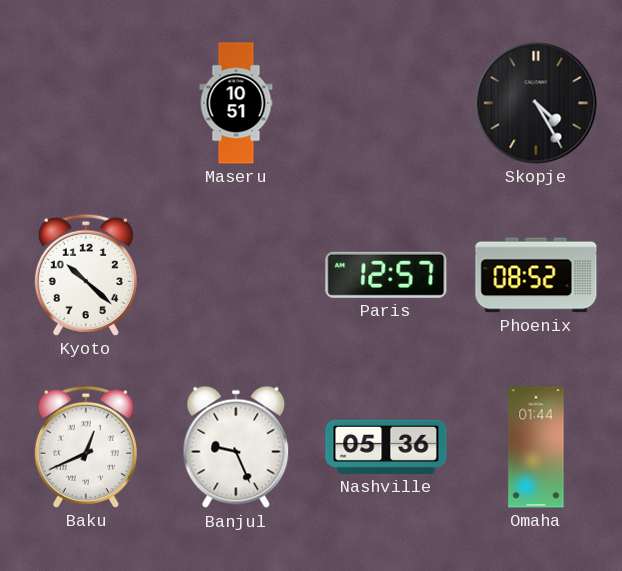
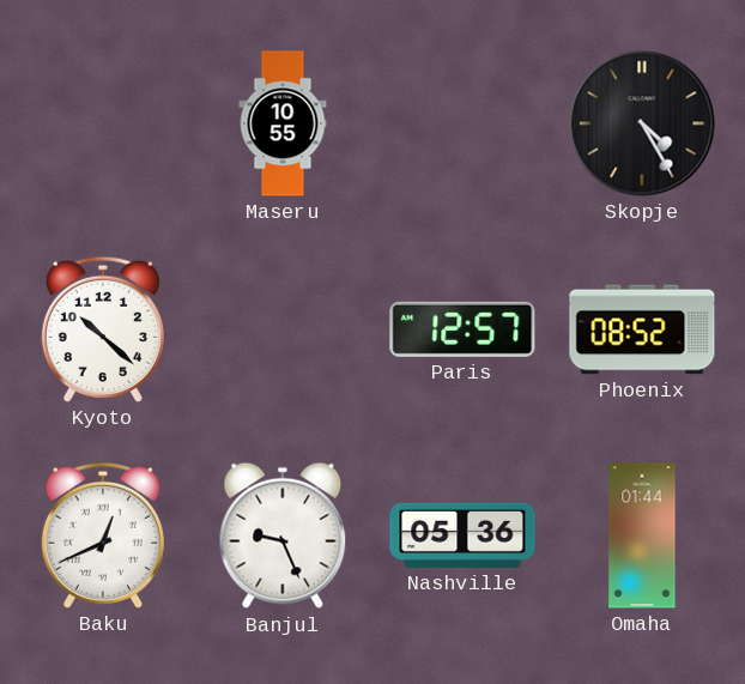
Maseru: 10:51 -> 10:55
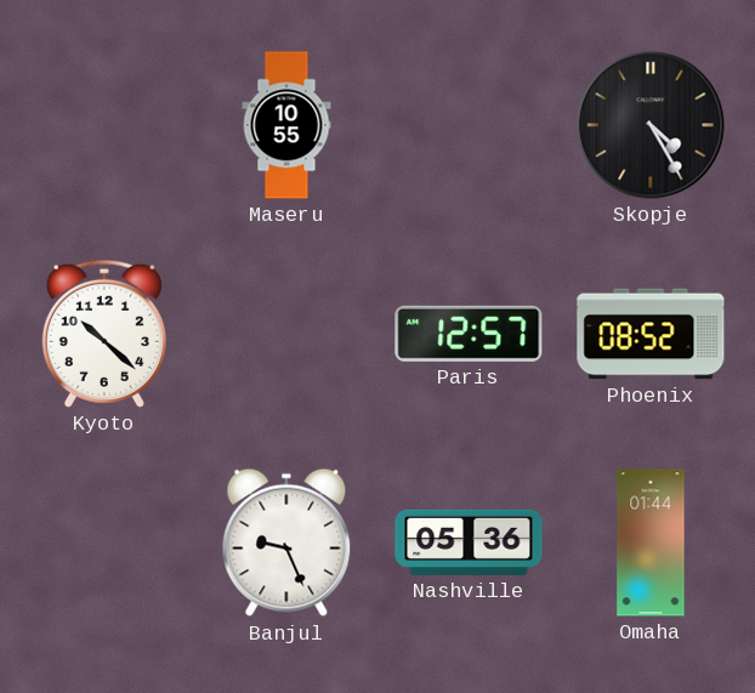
Baku: 12:41 -> none
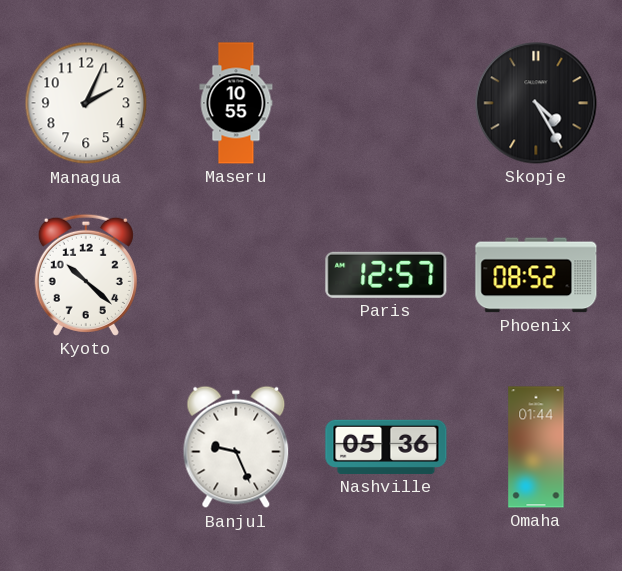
Managua: none -> 2:04
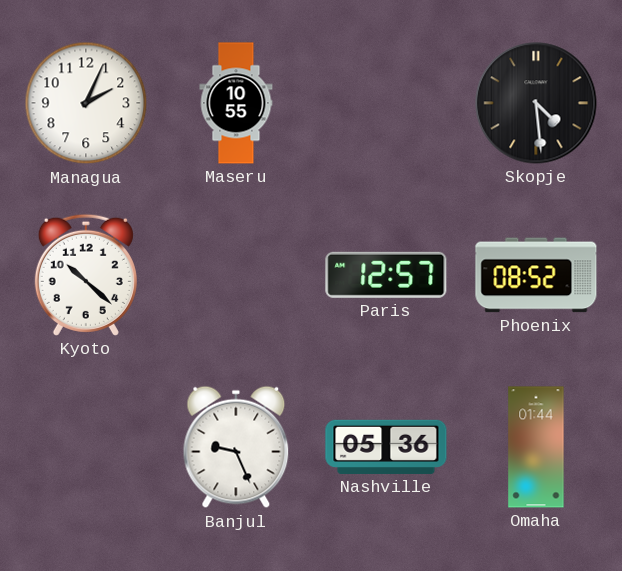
Skopje: 4:25 -> 4:29
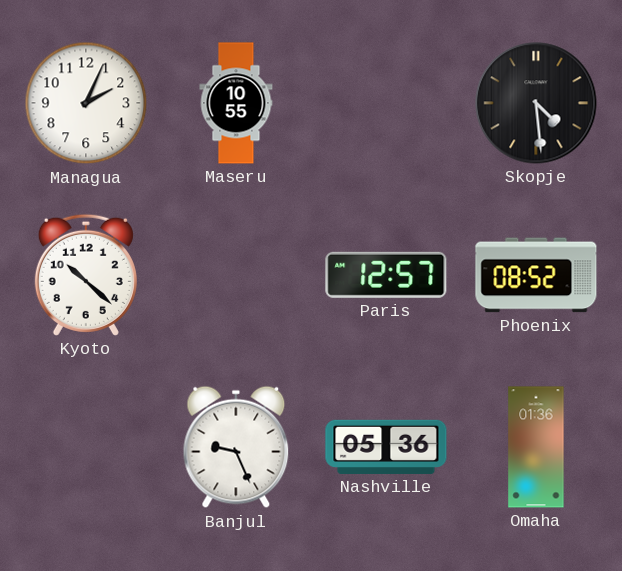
Omaha: 01:44 -> 01:36
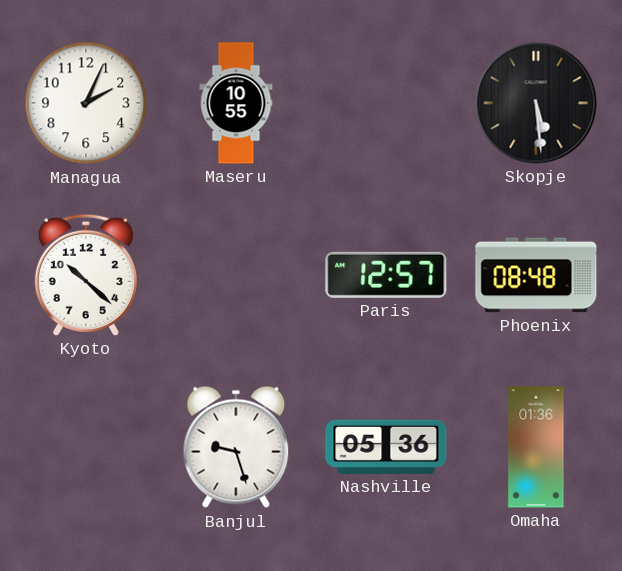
Skopje: 4:29 -> 5:29
Phoenix: 08:52 -> 08:48
Banjul: 9:26 -> 9:27
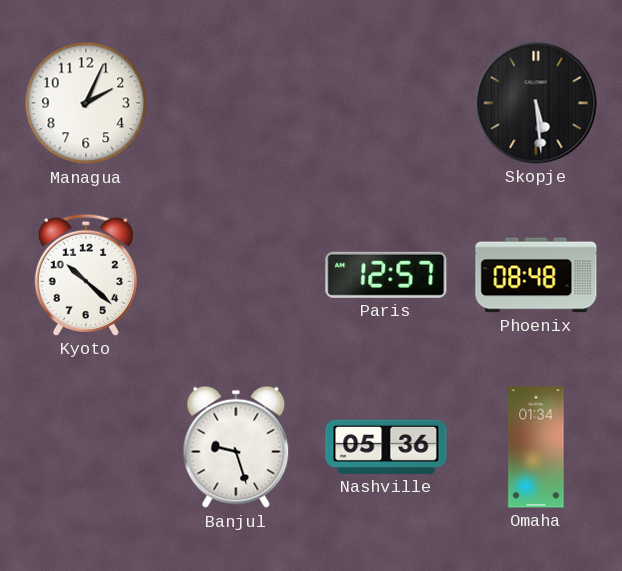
Maseru: 10:55 -> none
Omaha: 01:36 -> 01:34
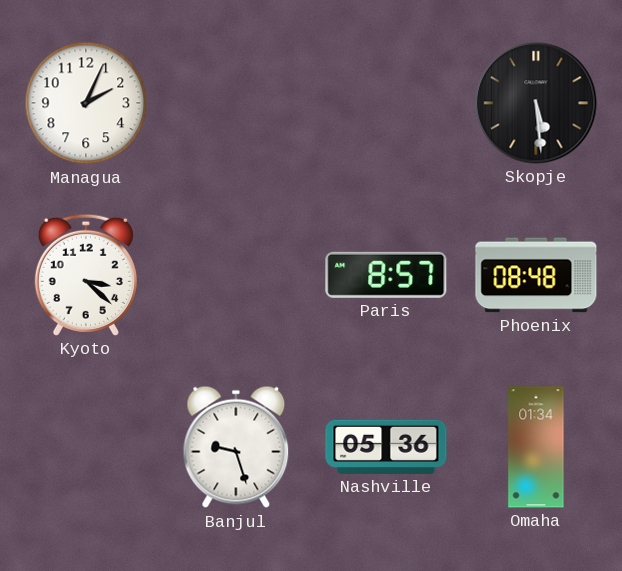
Kyoto: 10:22 -> 3:22
Paris: 12:57 -> 8:57
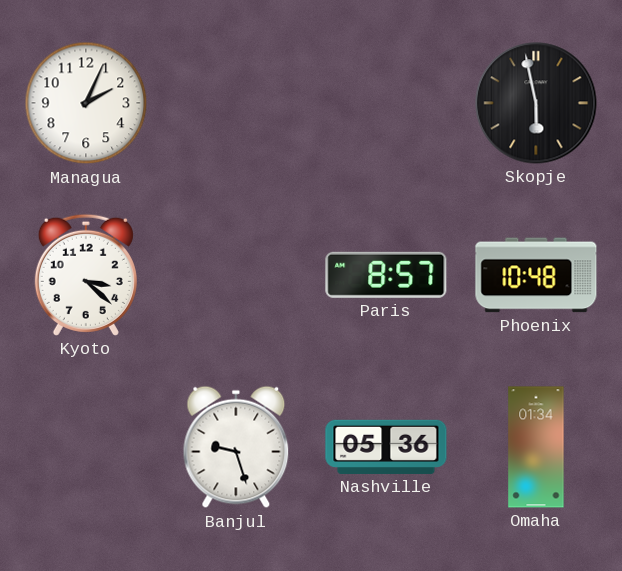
Skopje: 5:29 -> 5:58
Phoenix: 08:48 -> 10:48
